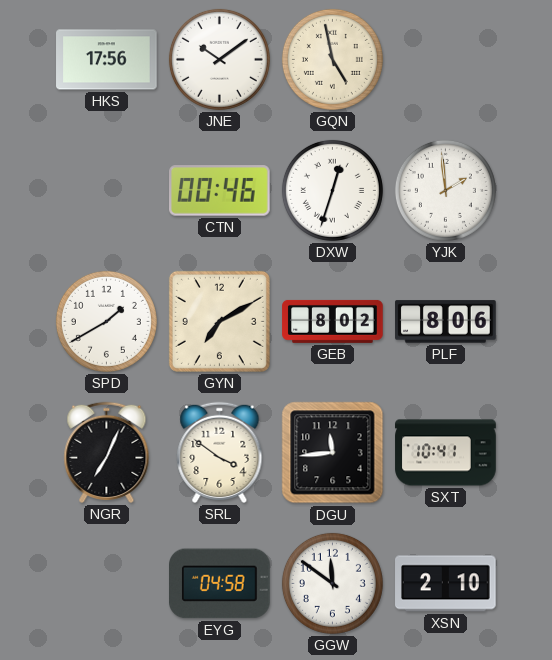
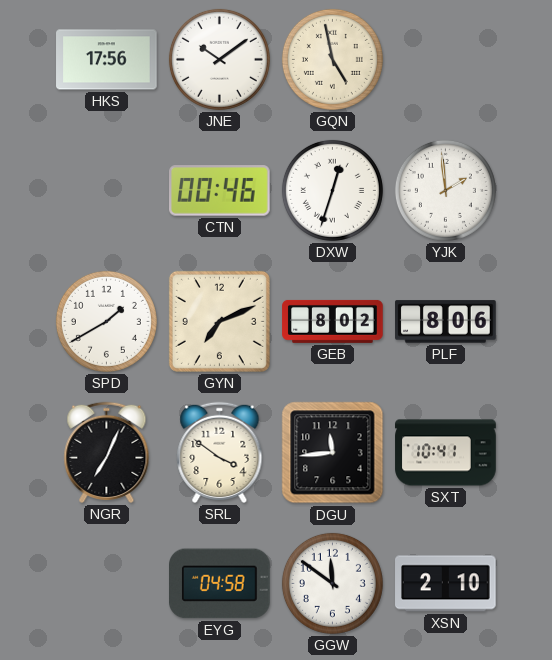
GYN: 7:10 -> 7:11
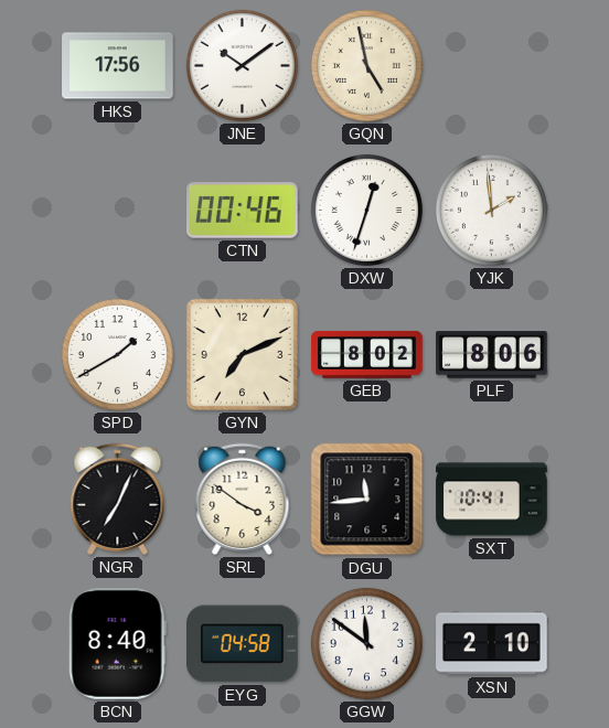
BCN: none -> 8:40
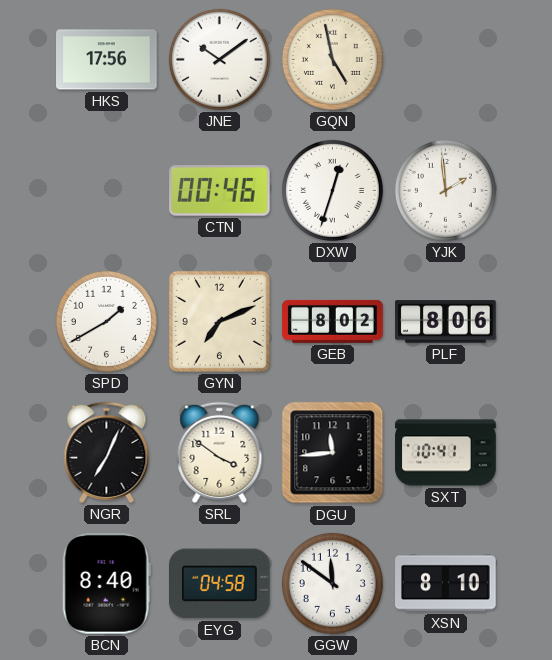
XSN: 2:10 -> 8:10
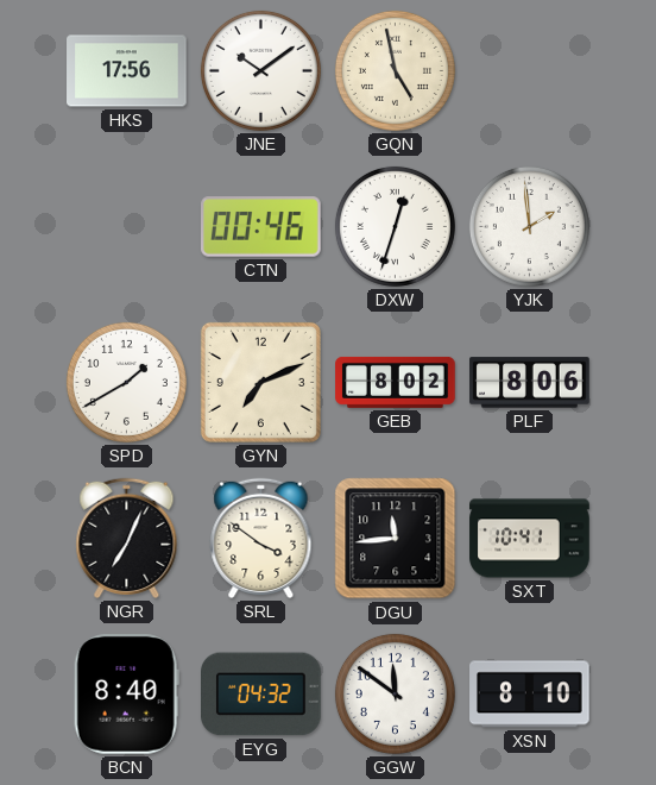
EYG: 04:58 -> 04:32
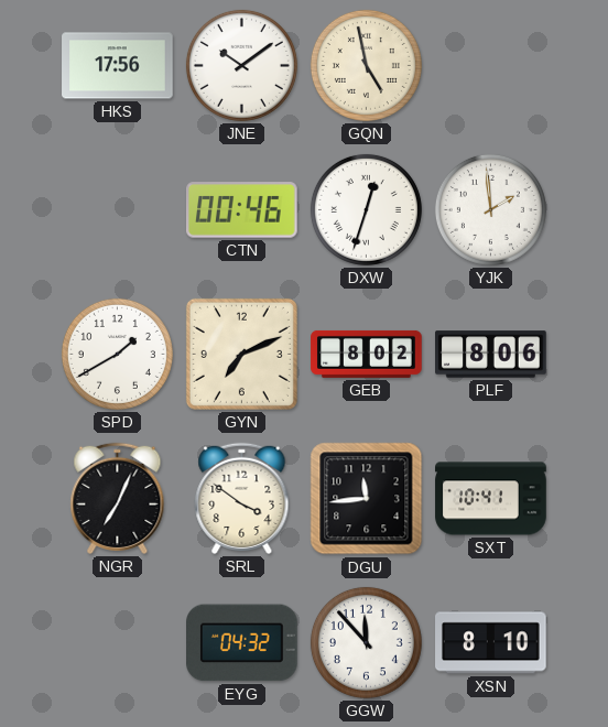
BCN: 8:40 -> none
GGW: 11:51 -> 11:53
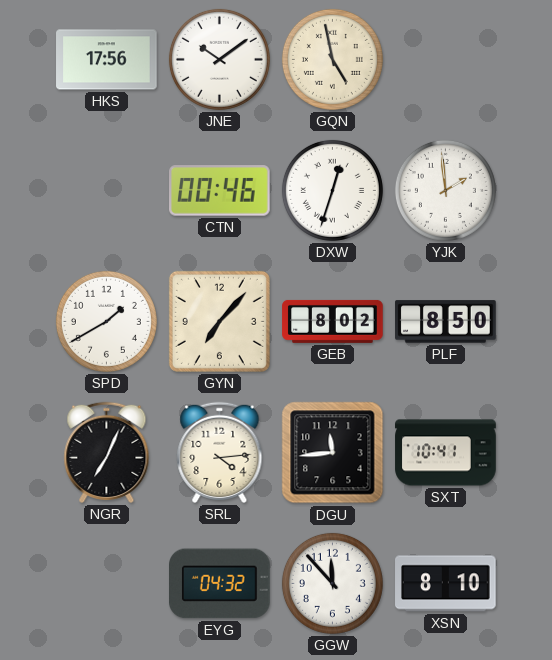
GYN: 7:11 -> 7:07
PLF: 8:06 -> 8:50
SRL: 3:51 -> 4:14
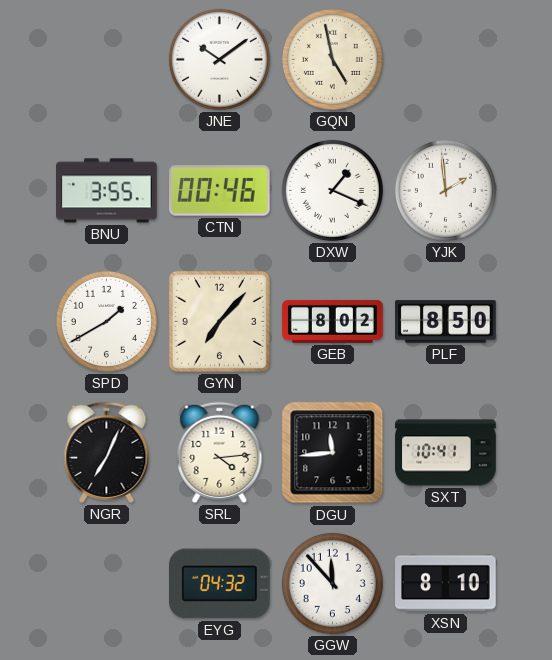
HKS: 17:56 -> none
BNU: none -> 3:55
DXW: 12:33 -> 1:19
